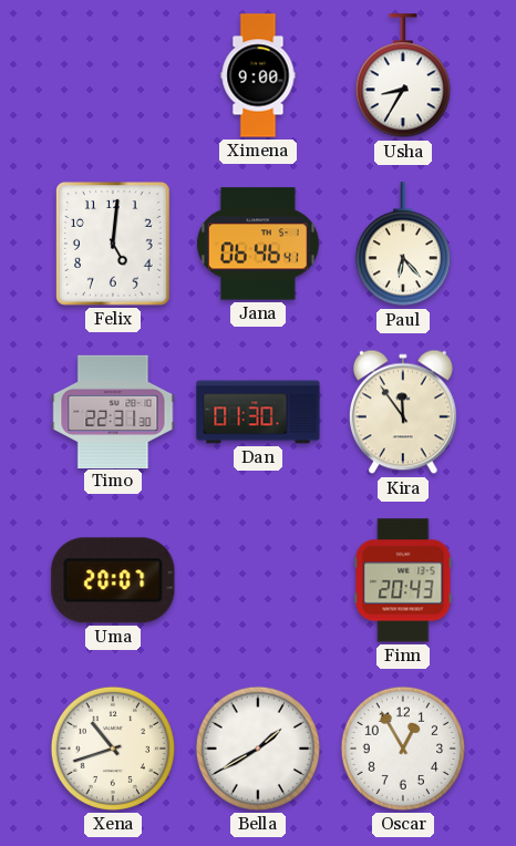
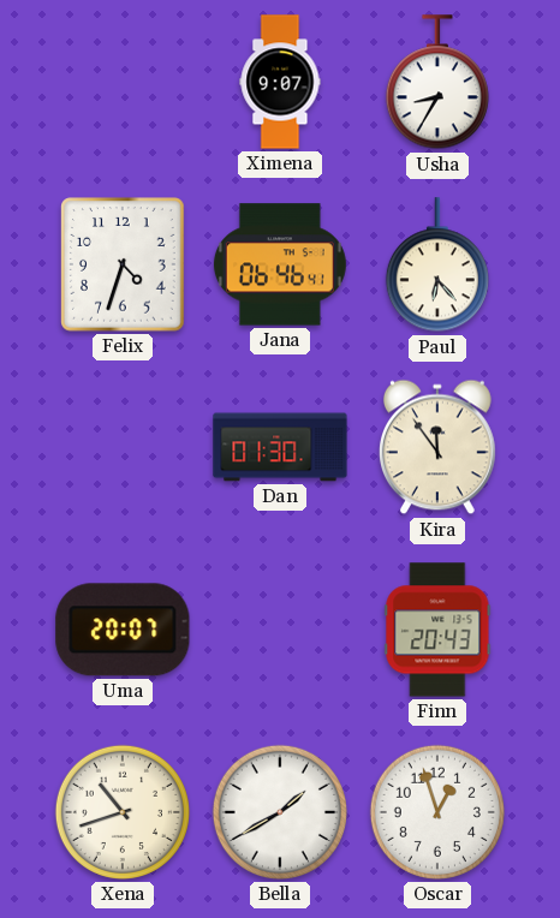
Ximena: 9:00 -> 9:07
Felix: 5:01 -> 4:33
Timo: 22:31 -> none
Oscar: 12:55 -> 12:57
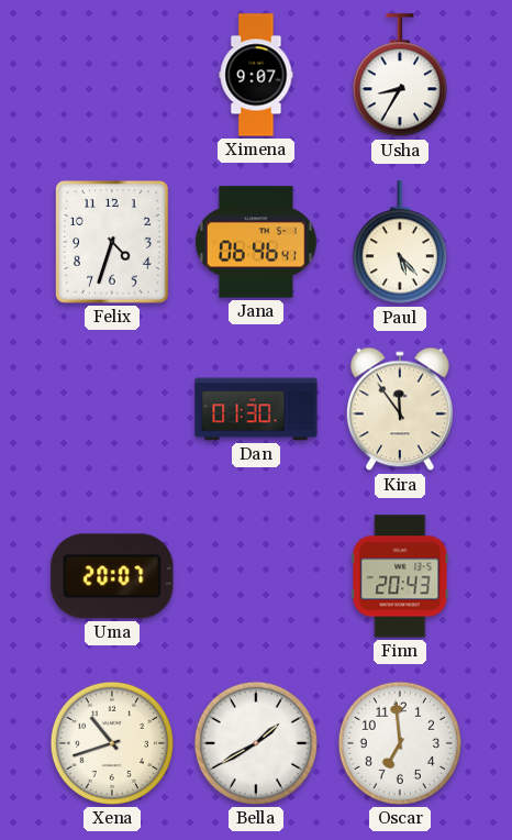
Paul: 6:23 -> 5:23
Oscar: 12:57 -> 6:59
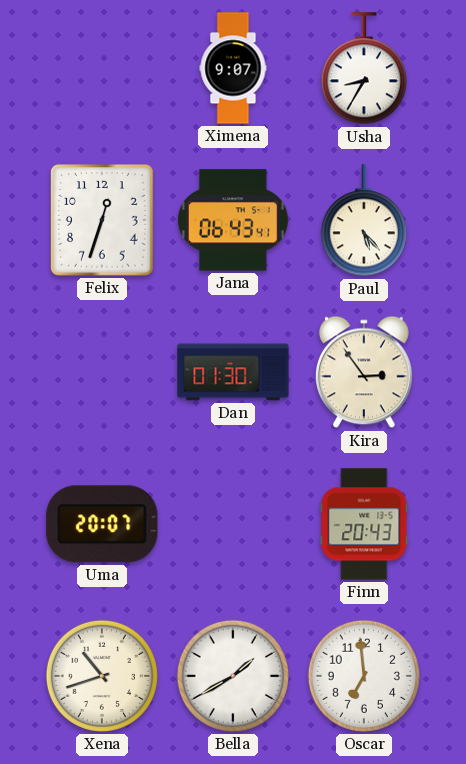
Felix: 4:33 -> 12:33
Jana: 06:46 -> 06:43
Kira: 11:54 -> 2:54
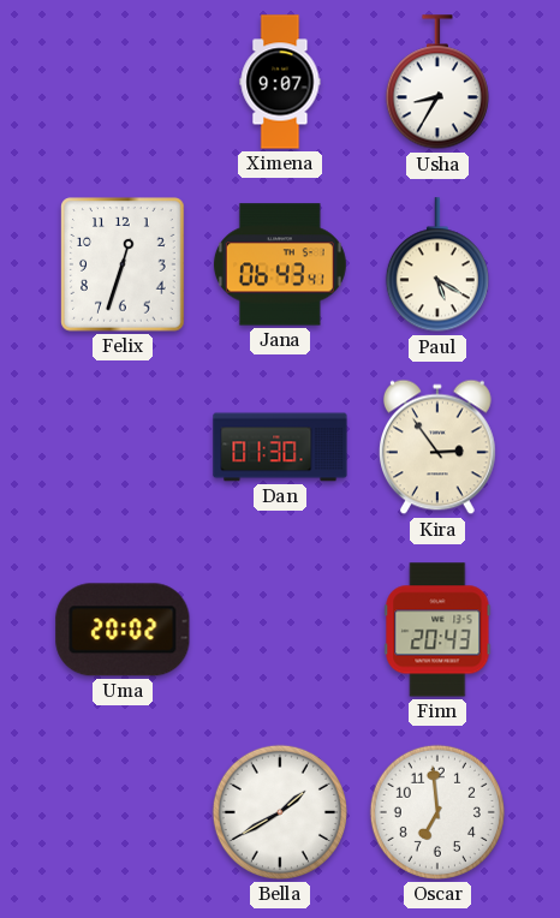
Paul: 5:23 -> 5:20
Uma: 20:07 -> 20:02
Xena: 10:42 -> none
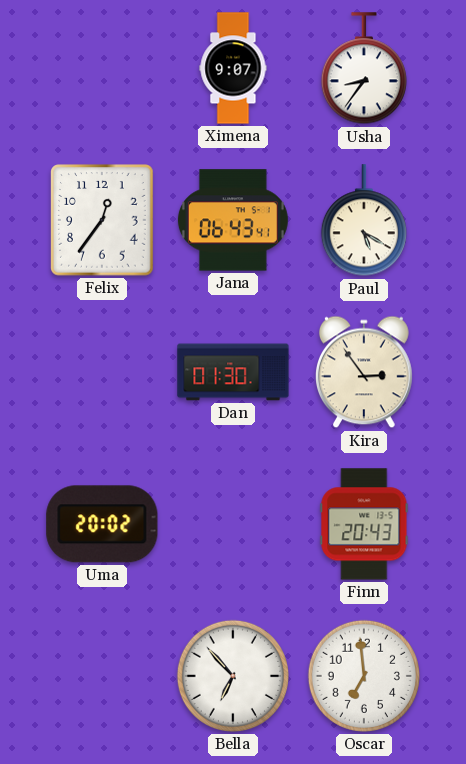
Usha: 8:35 -> 8:36
Felix: 12:33 -> 12:36
Bella: 1:40 -> 6:53
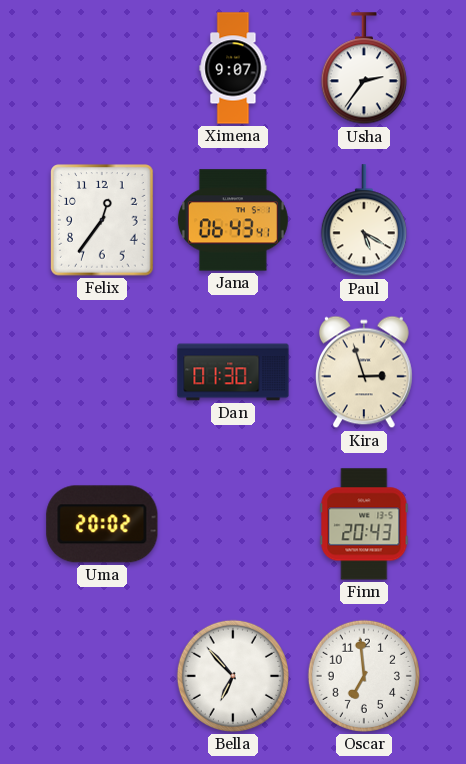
Usha: 8:36 -> 2:36
Kira: 2:54 -> 2:57
